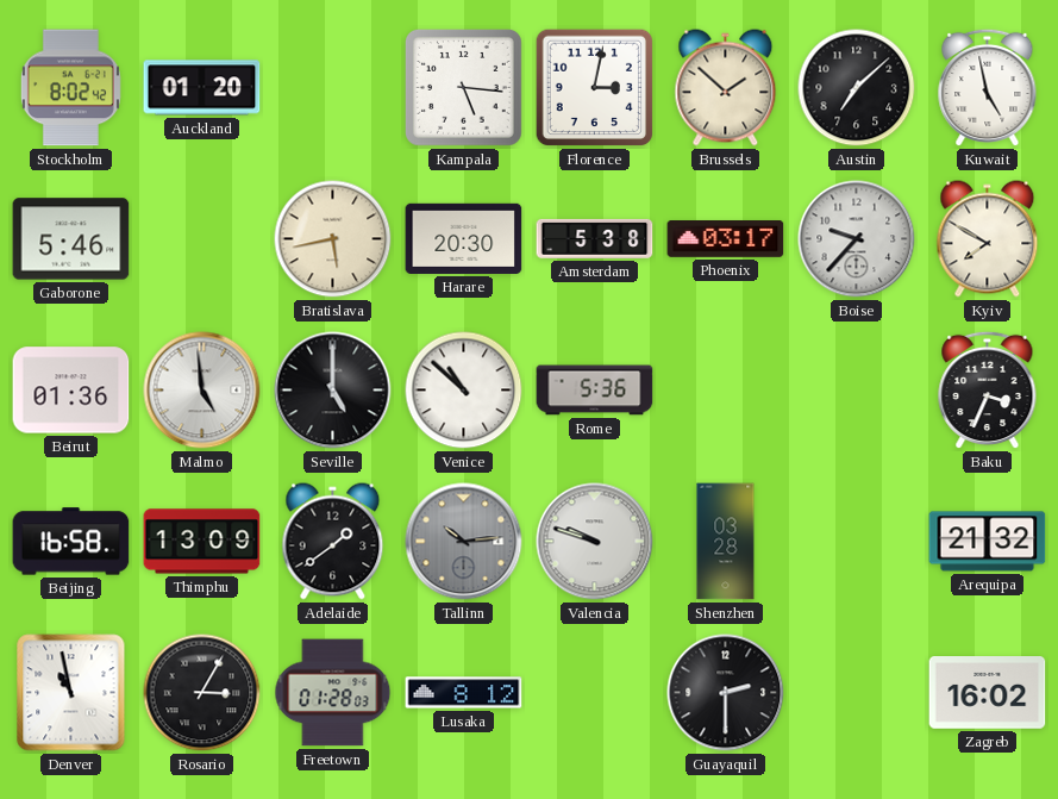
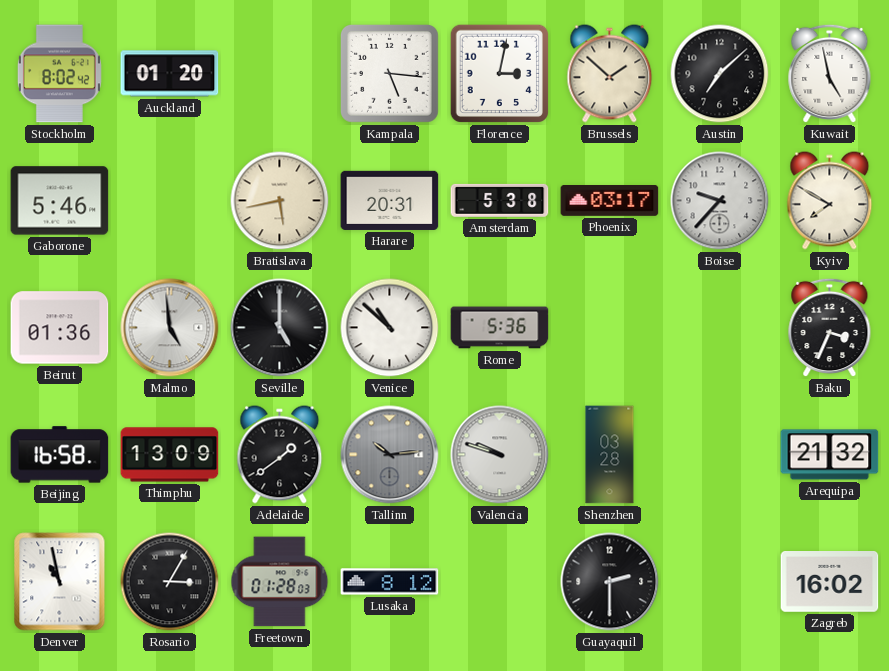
Harare: 20:30 -> 20:31
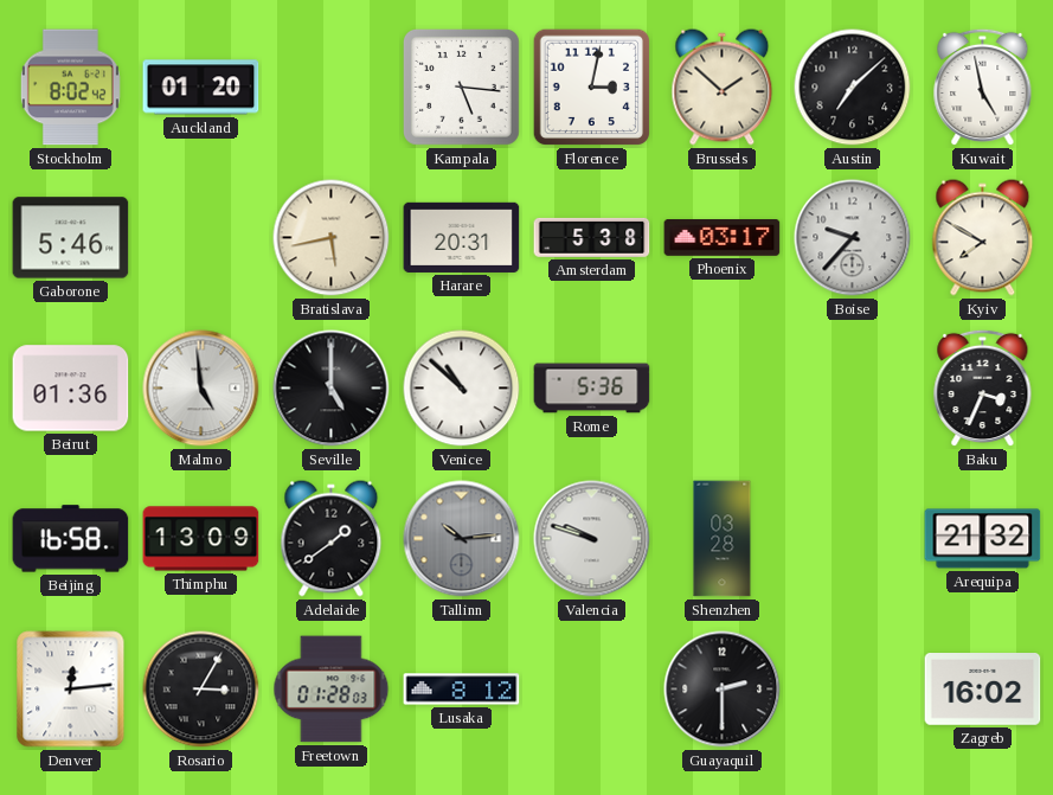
Denver: 10:58 -> 12:14
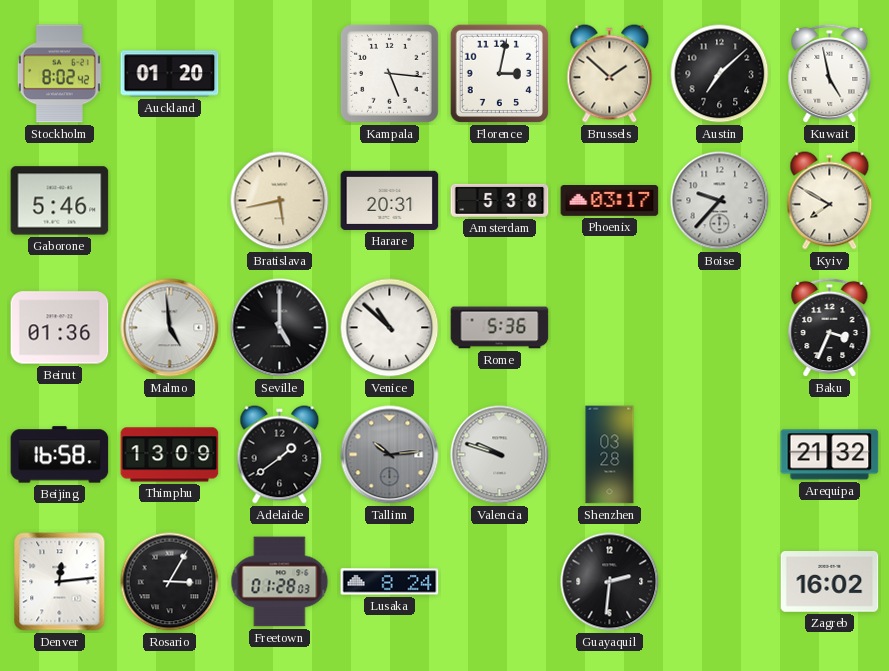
Lusaka: 8:12 -> 8:24
Guayaquil: 2:30 -> 2:31
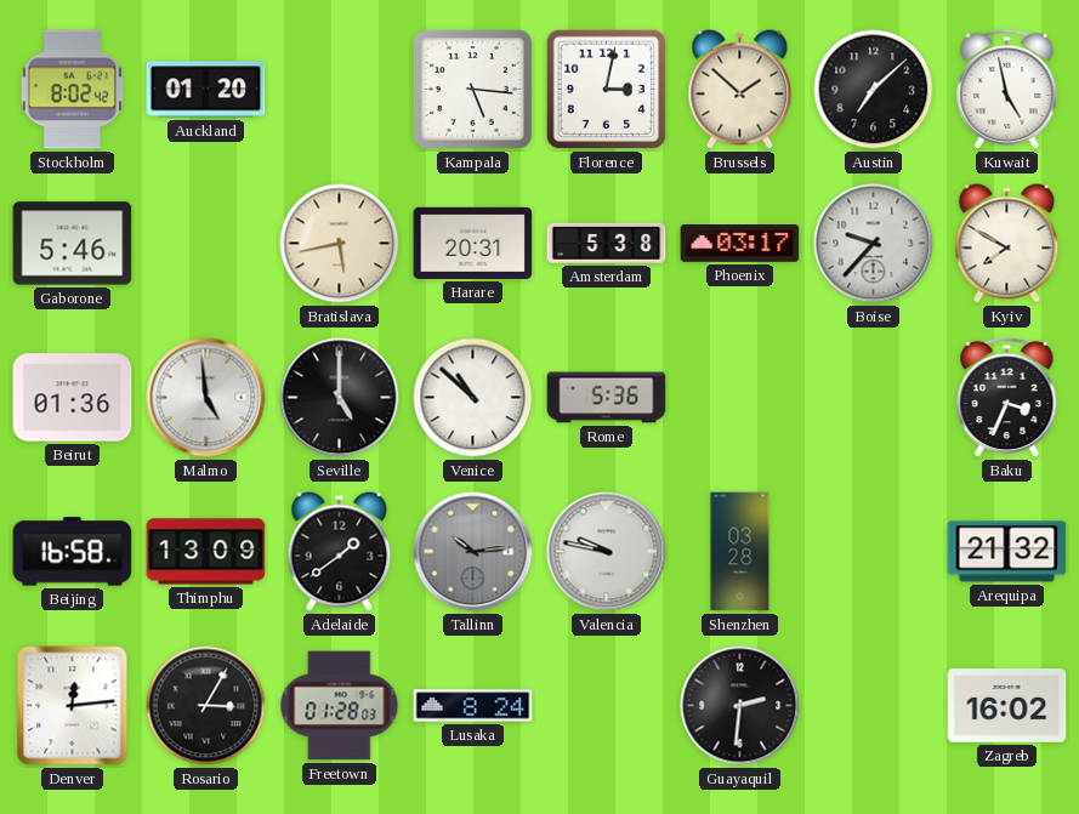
Valencia: 9:48 -> 9:47
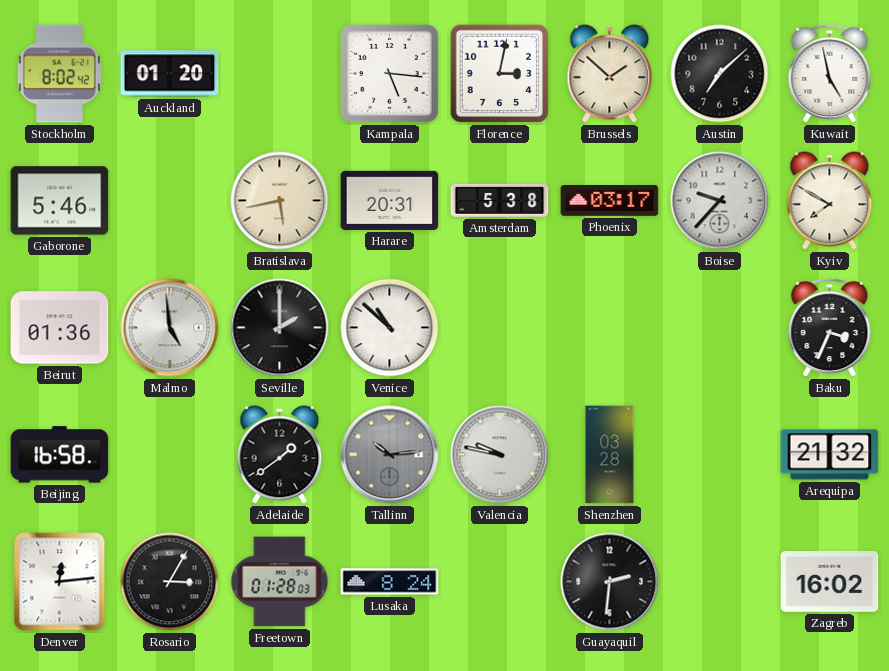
Seville: 5:00 -> 2:00
Rome: 5:36 -> none
Thimphu: 13:09 -> none
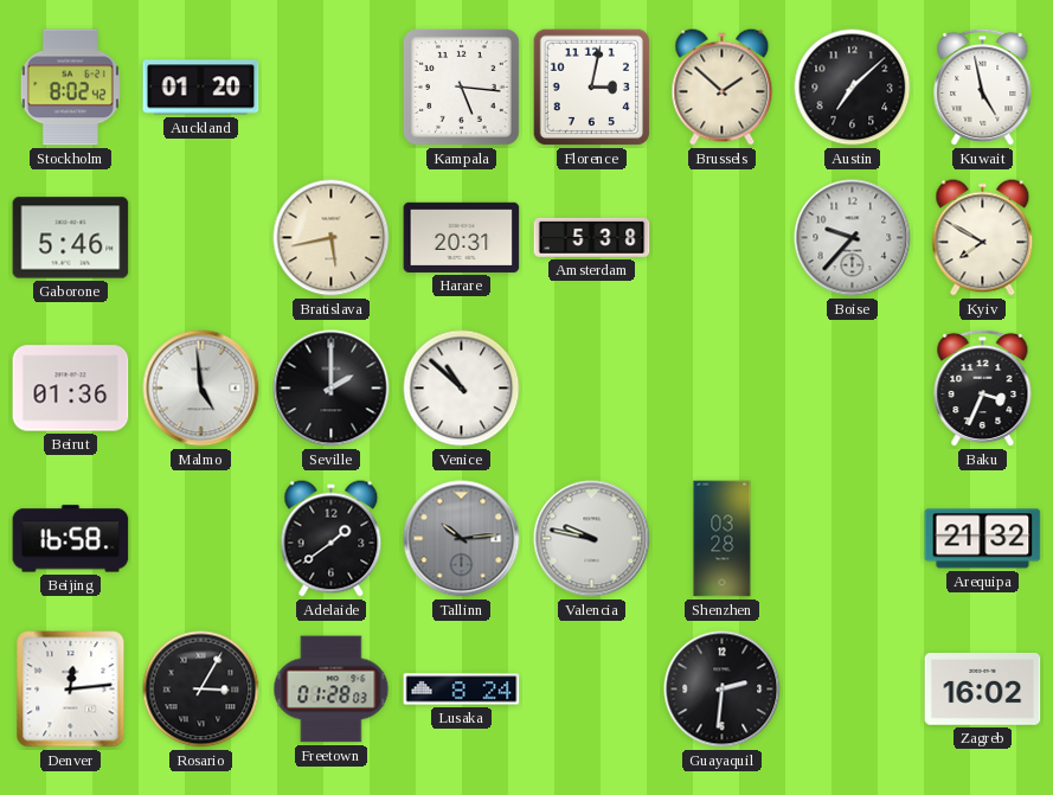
Phoenix: 03:17 -> none
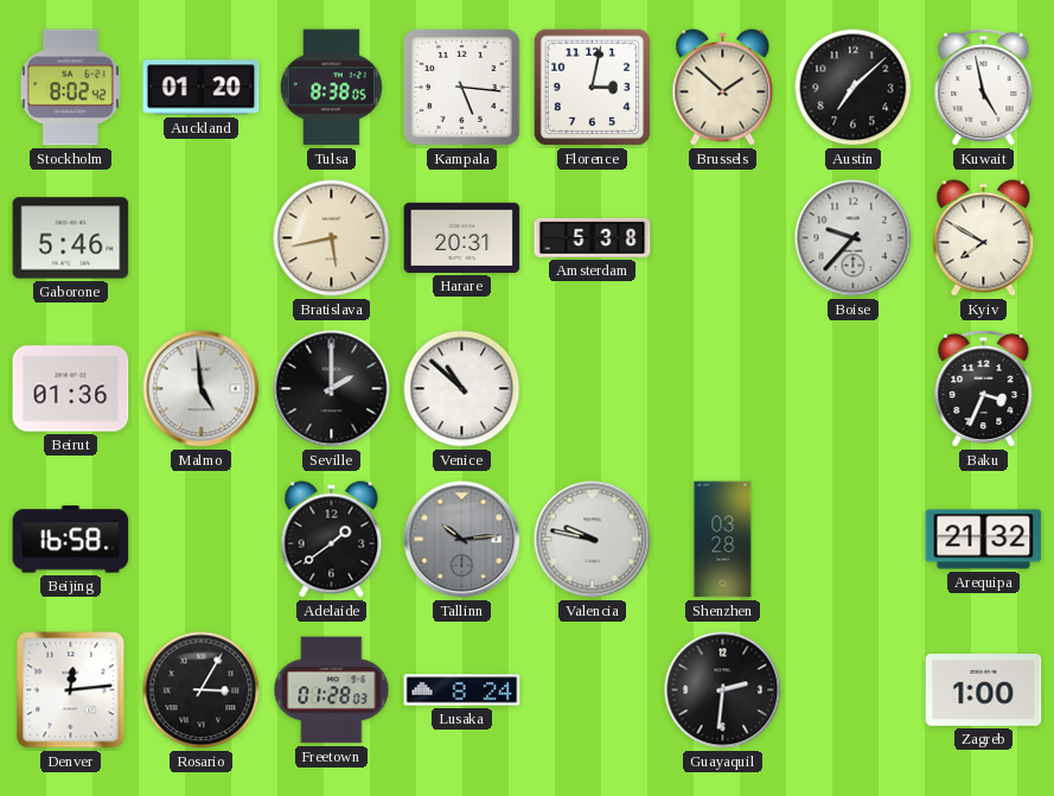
Tulsa: none -> 8:38
Zagreb: 16:02 -> 1:00
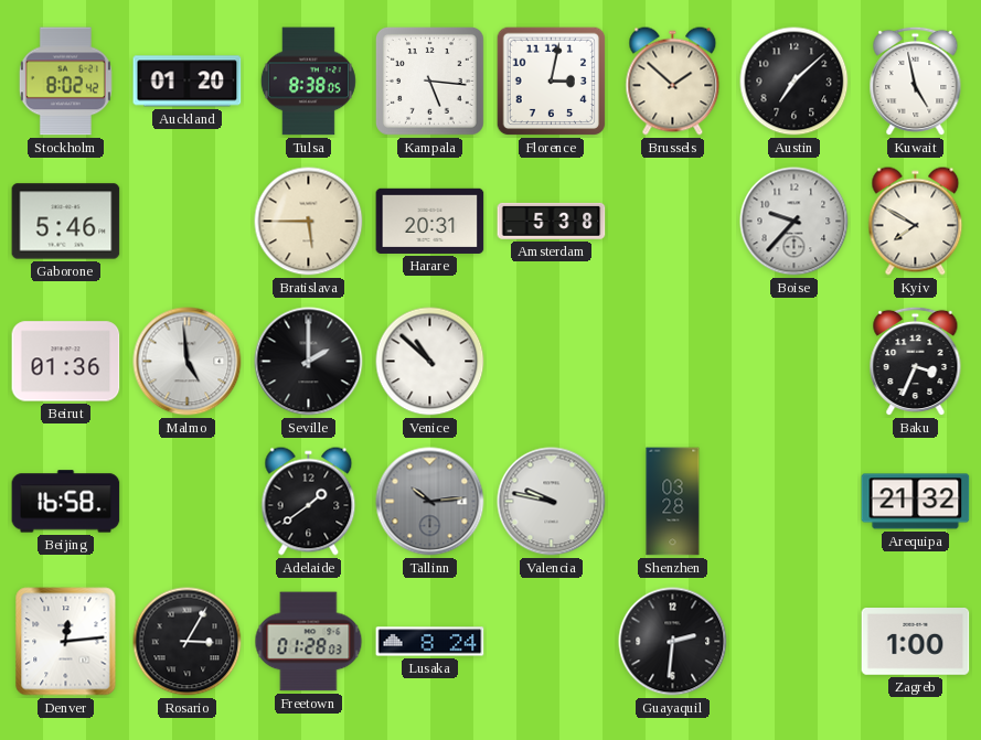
Bratislava: 5:43 -> 5:45
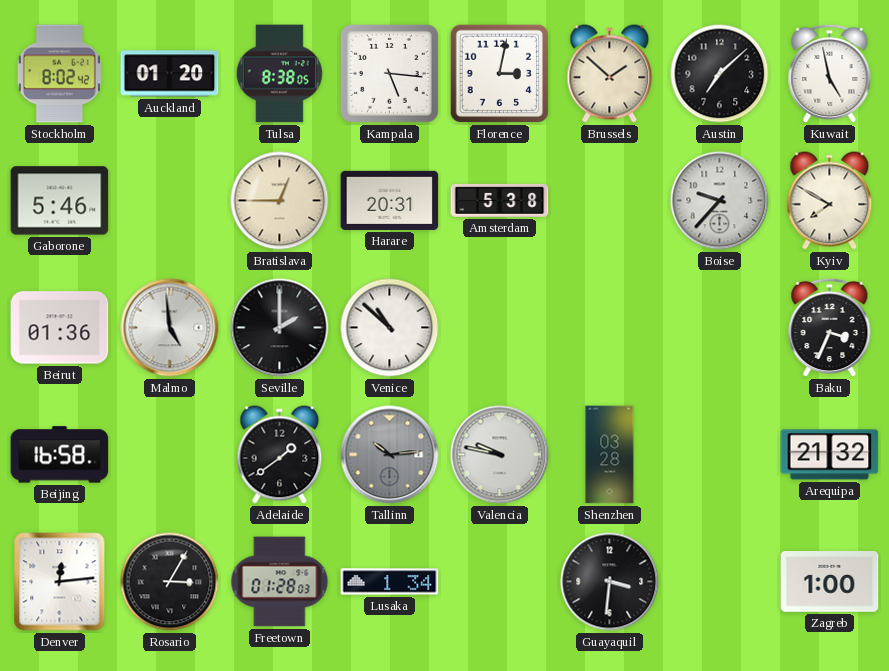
Bratislava: 5:45 -> 12:45
Lusaka: 8:24 -> 1:34
Guayaquil: 2:31 -> 3:31
